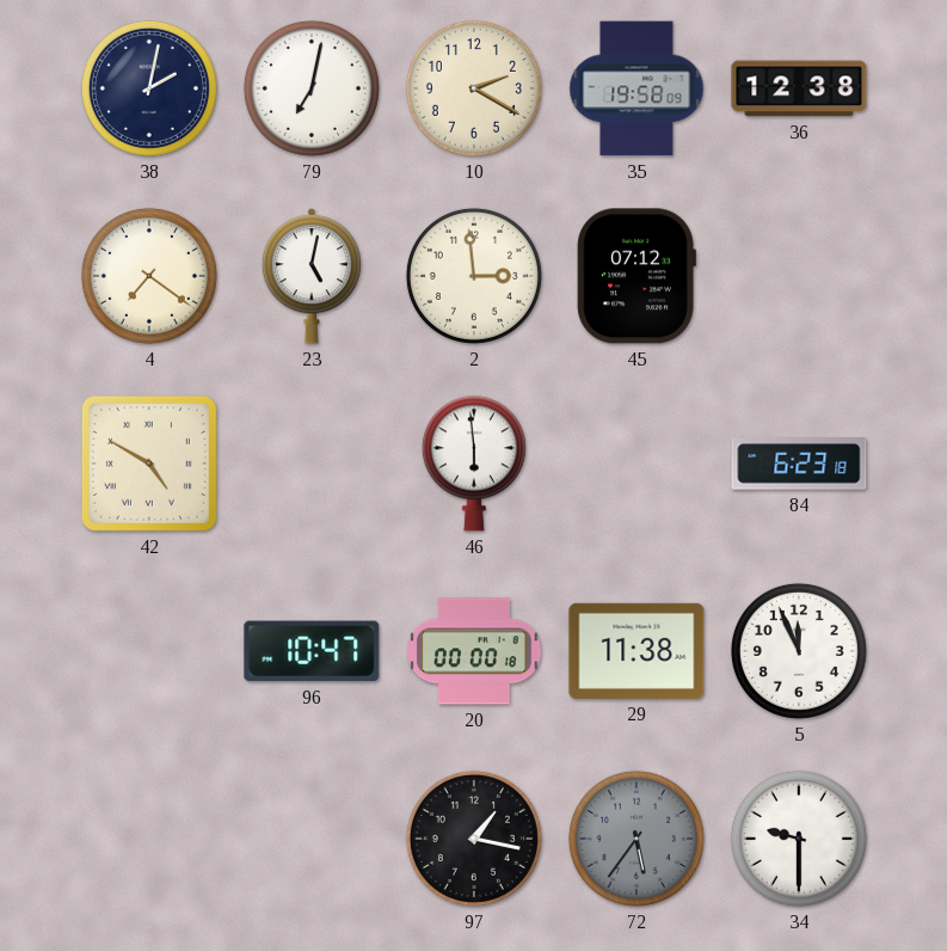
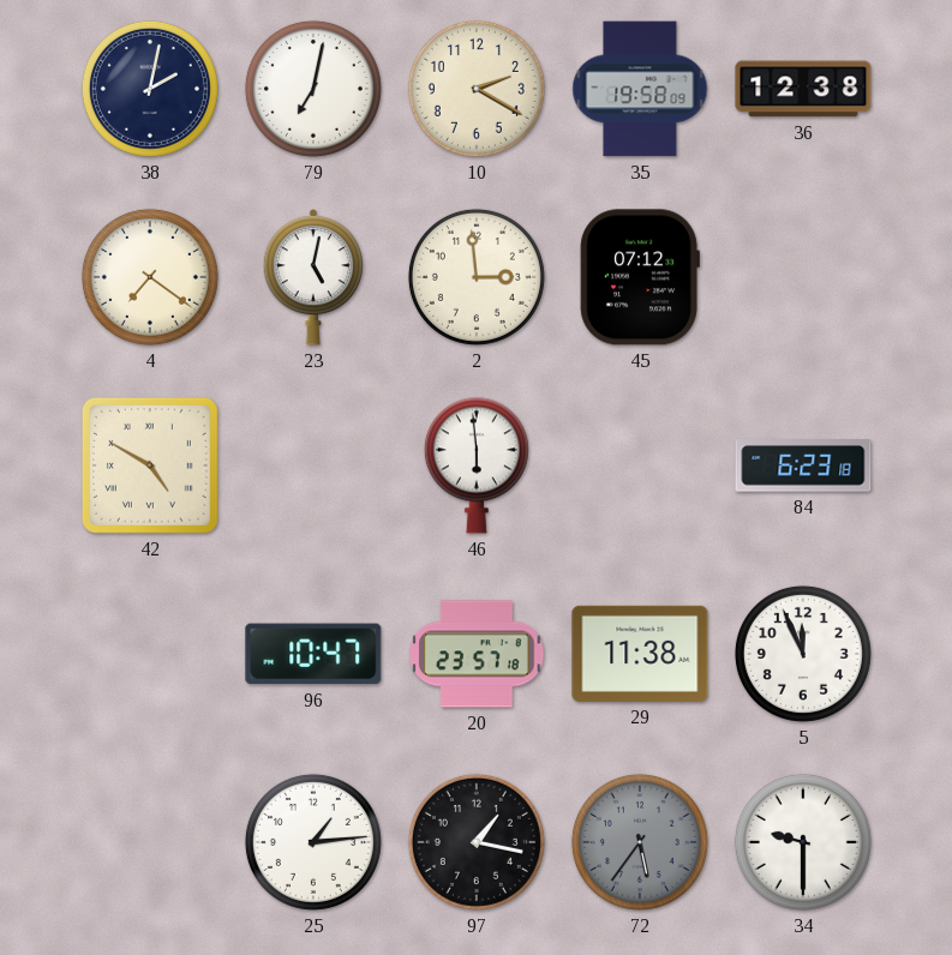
20: 00:00 -> 23:57
25: none -> 1:14
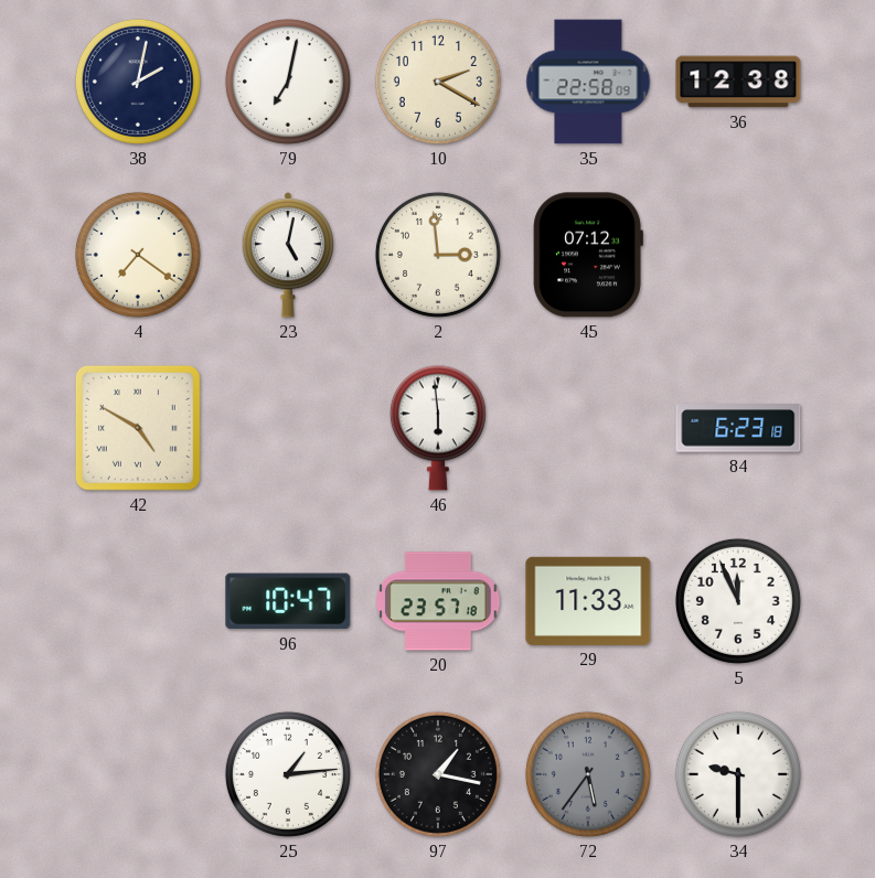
35: 19:58 -> 22:58
29: 11:38 -> 11:33
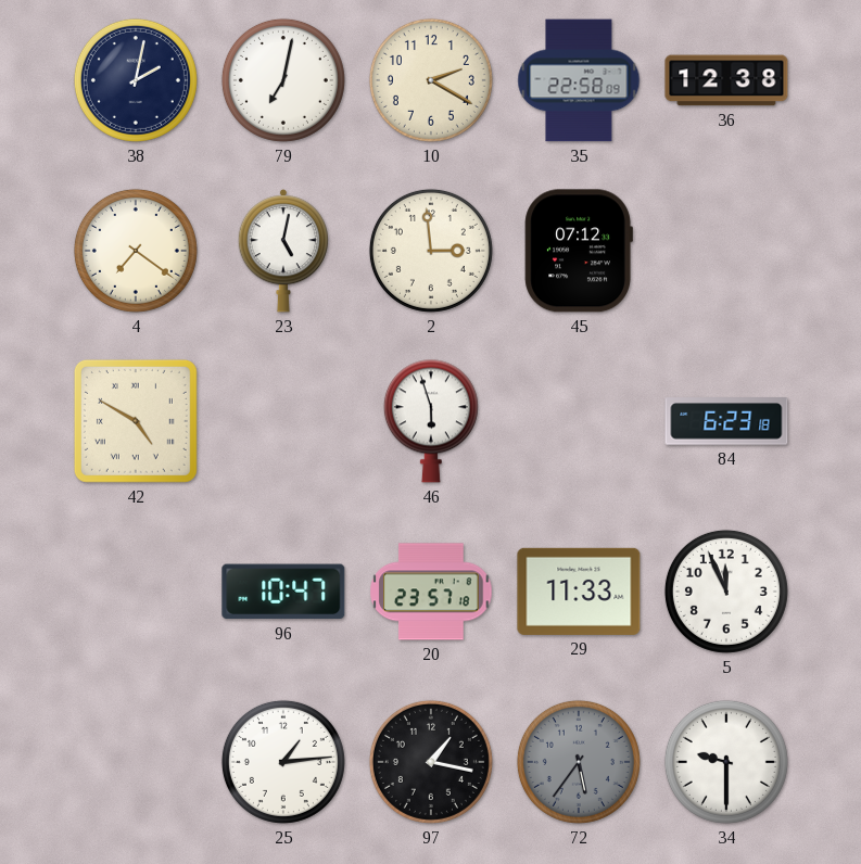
46: 5:59 -> 5:57
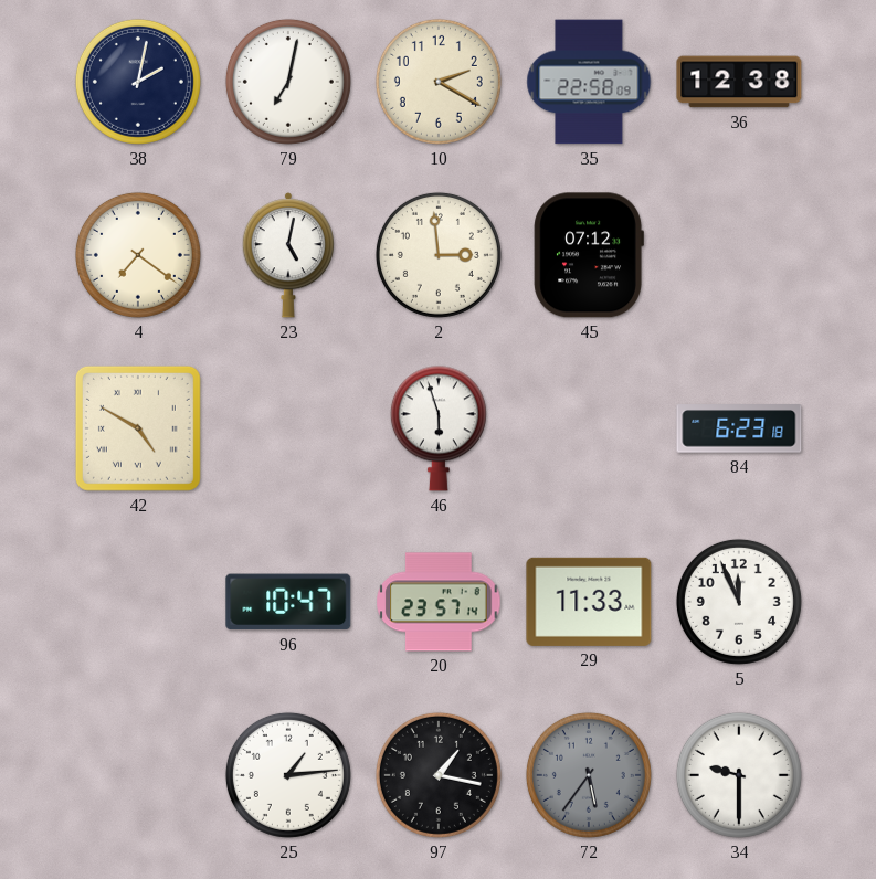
20: 23:57:18 -> 23:57:14
